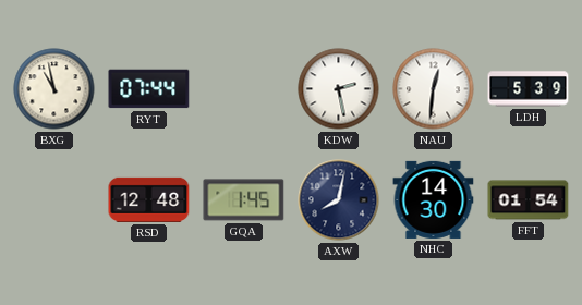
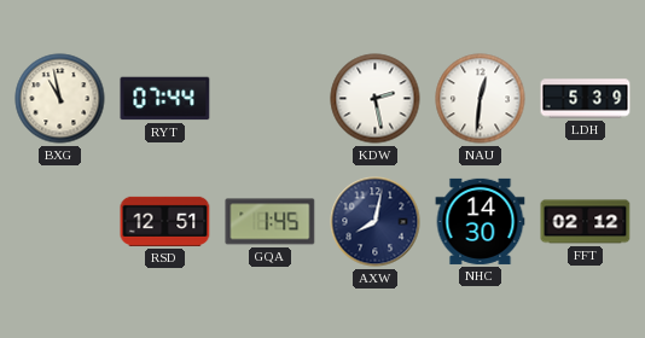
RSD: 12:48 -> 12:51
FFT: 01:54 -> 02:12
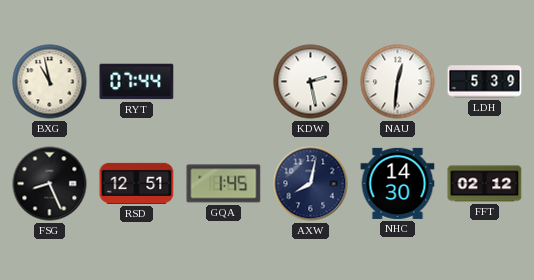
FSG: none -> 8:26
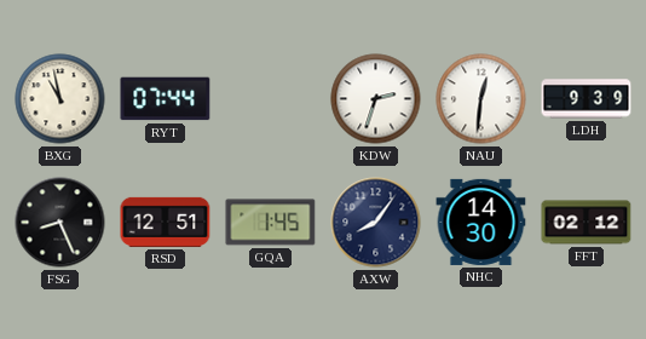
KDW: 2:28 -> 2:33
LDH: 5:39 -> 9:39
AXW: 8:02 -> 8:06
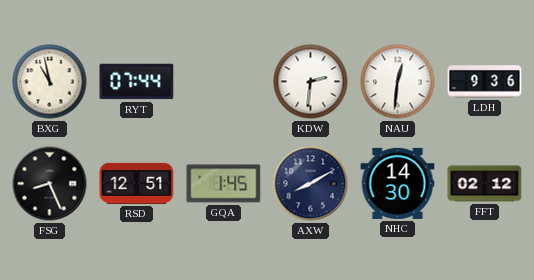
KDW: 2:33 -> 2:31
LDH: 9:39 -> 9:36
AXW: 8:06 -> 8:10
